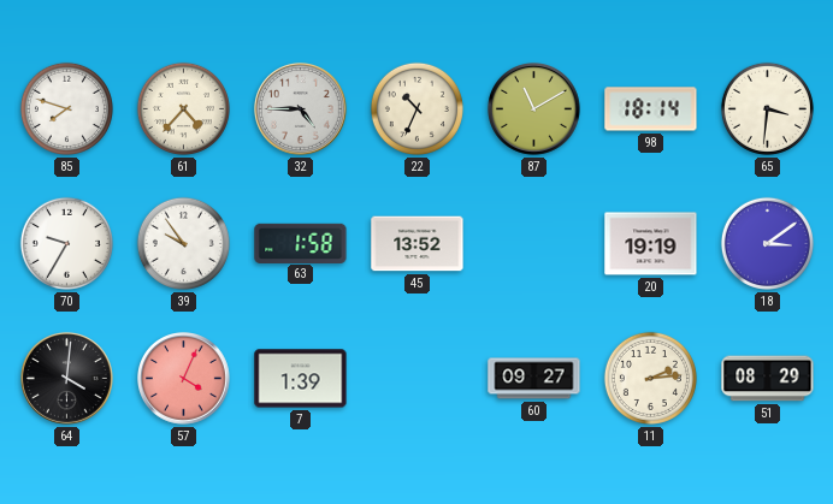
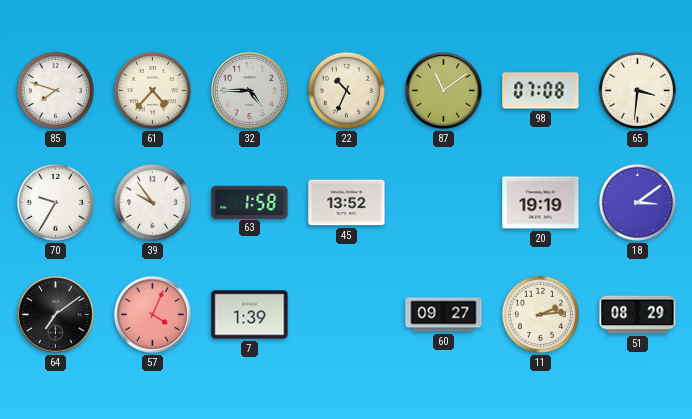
87: 11:10 -> 11:09
98: 18:14 -> 07:08
64: 4:01 -> 7:09
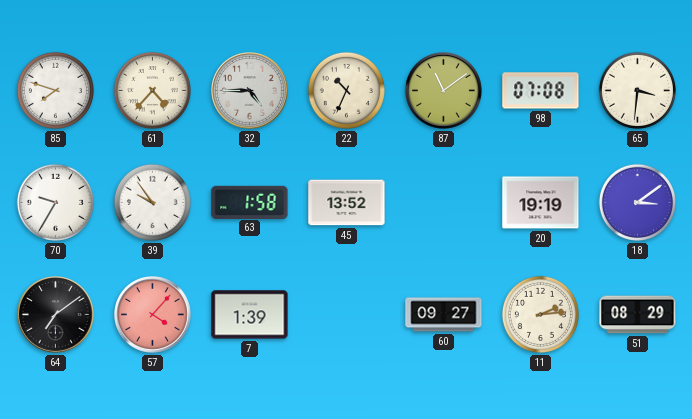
57: 4:04 -> 4:07
